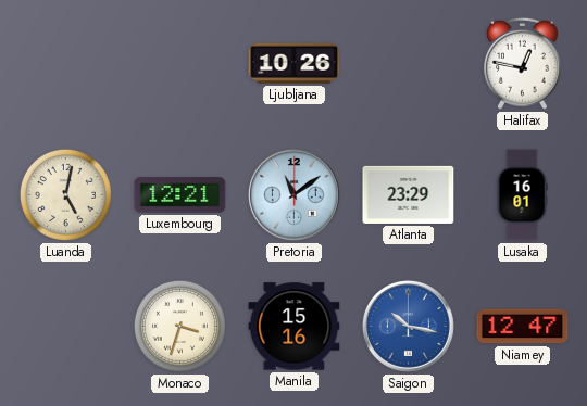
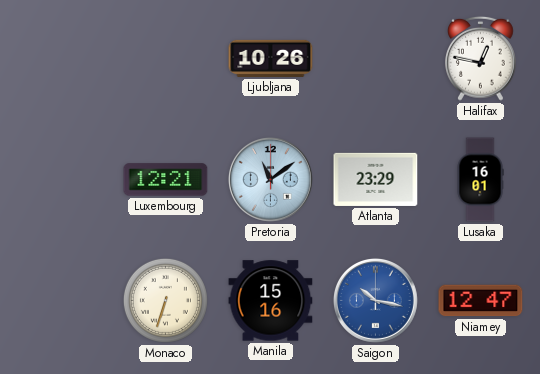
Luanda: 5:02 -> none
Monaco: 3:33 -> 6:33
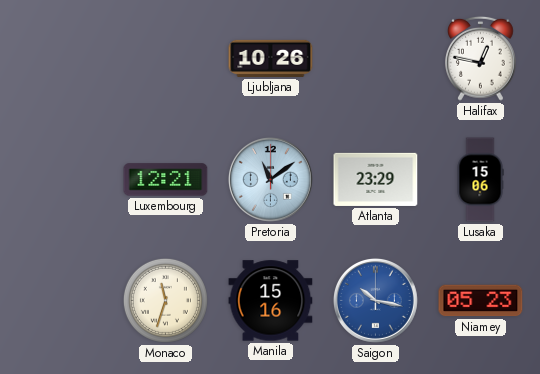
Lusaka: 16:01 -> 15:06
Monaco: 6:33 -> 11:33
Niamey: 12:47 -> 05:23
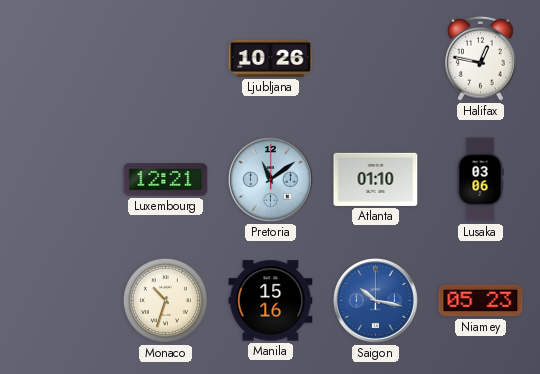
Atlanta: 23:29 -> 01:10
Lusaka: 15:06 -> 03:06
Monaco: 11:33 -> 10:33
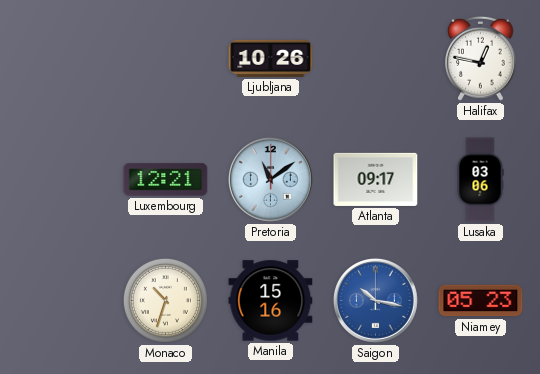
Atlanta: 01:10 -> 09:17
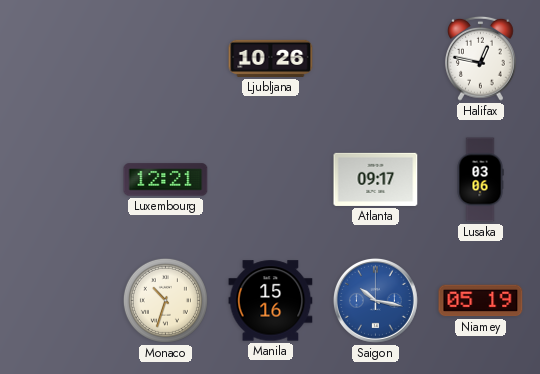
Pretoria: 11:09 -> none
Niamey: 05:23 -> 05:19
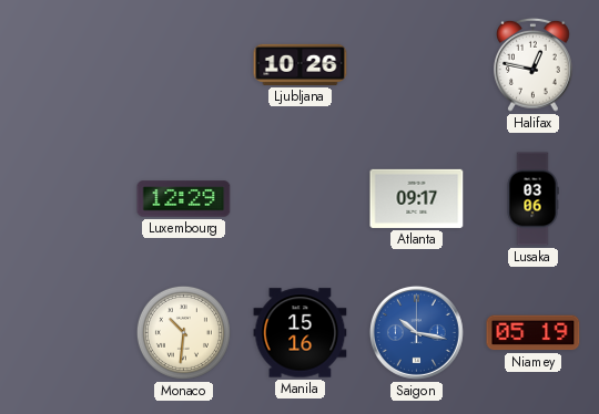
Luxembourg: 12:21 -> 12:29
Monaco: 10:33 -> 10:31
